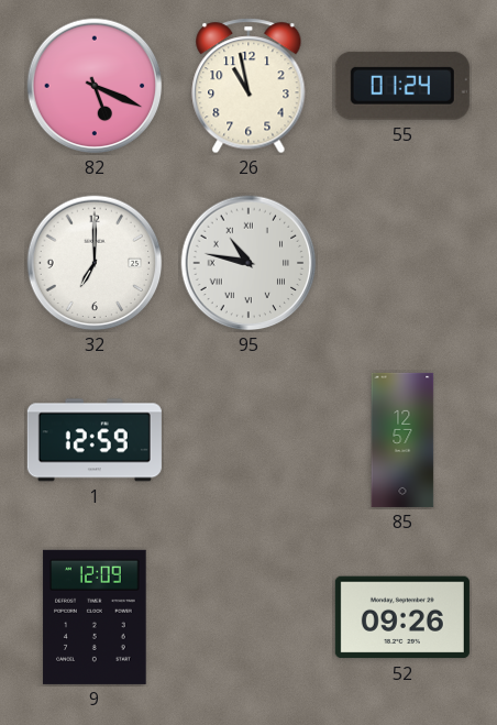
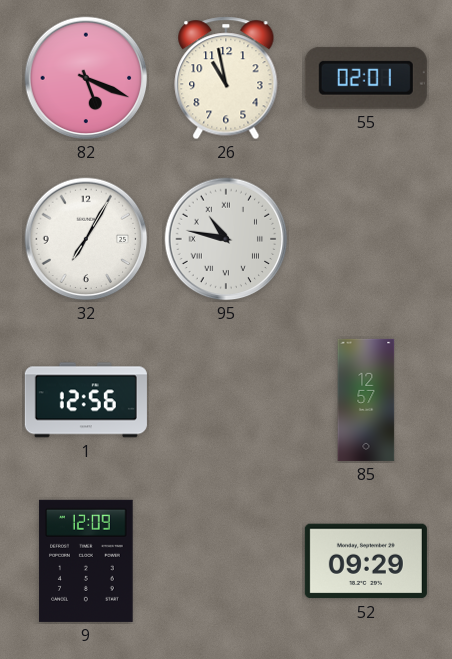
55: 01:24 -> 02:01
32: 7:00 -> 7:05
1: 12:59 -> 12:56
52: 09:26 -> 09:29
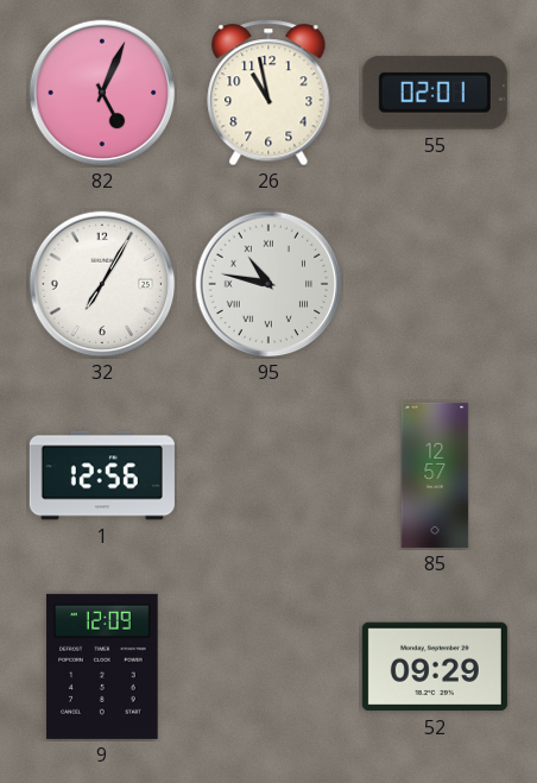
82: 5:19 -> 5:04
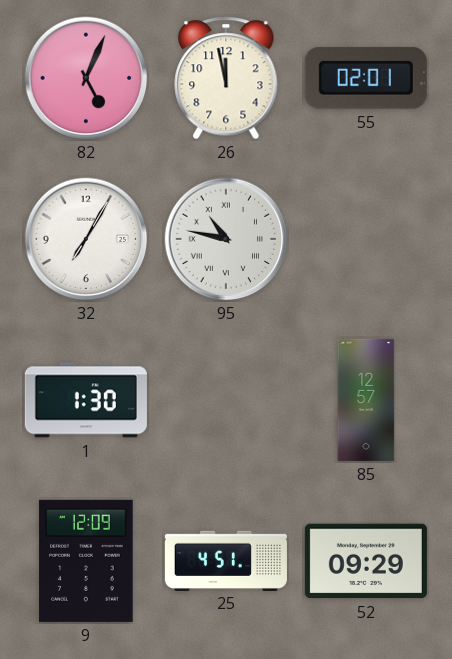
26: 10:58 -> 11:58
1: 12:56 -> 1:30
25: none -> 4:51
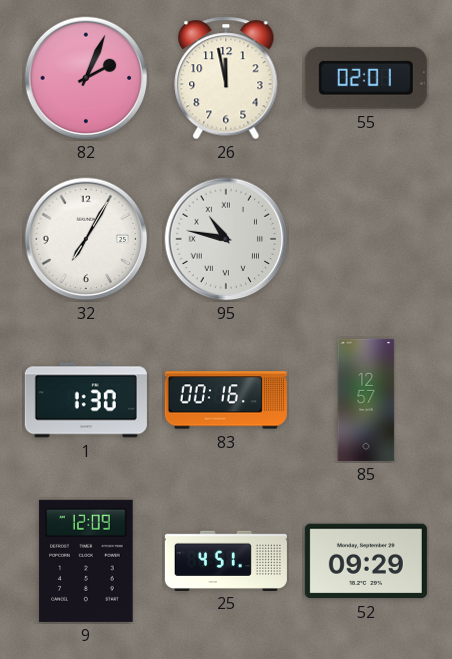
82: 5:04 -> 2:04
83: none -> 00:16
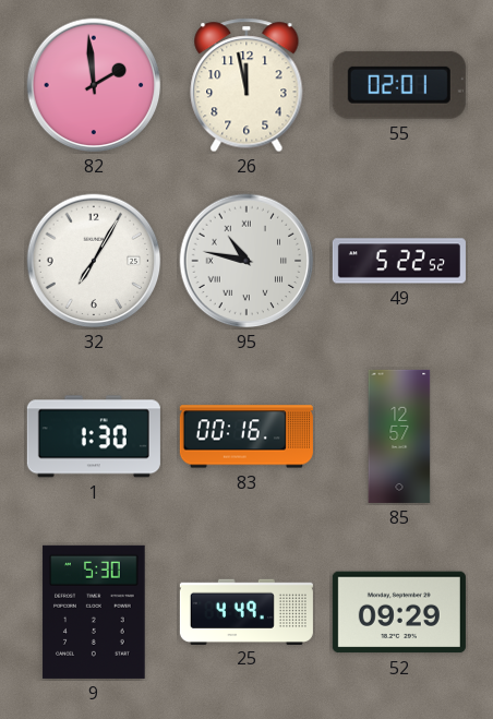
82: 2:04 -> 1:59
49: none -> 5:22
9: 12:09 -> 5:30
25: 4:51 -> 4:49
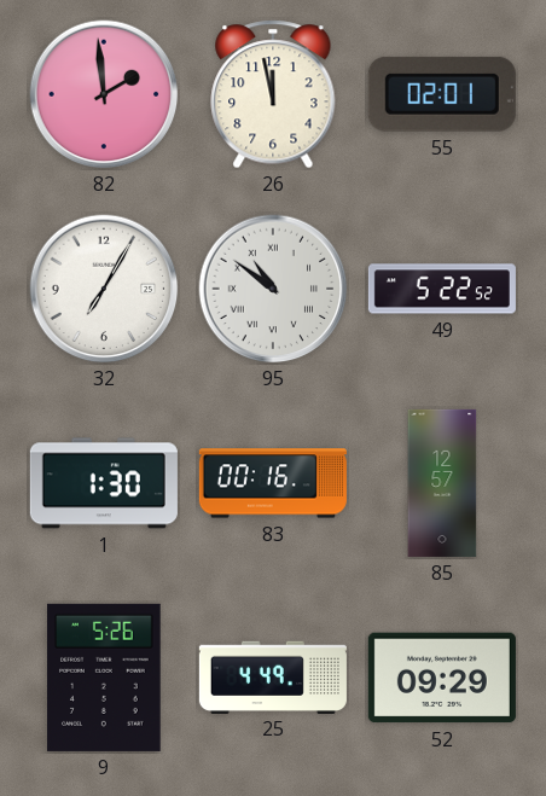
95: 10:47 -> 10:51
9: 5:30 -> 5:26
